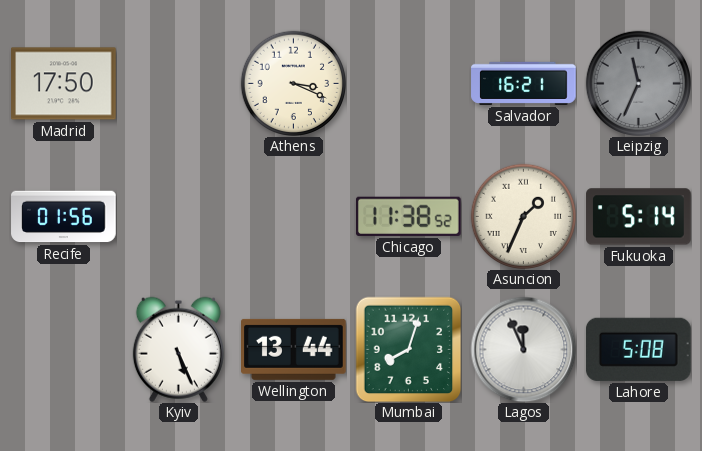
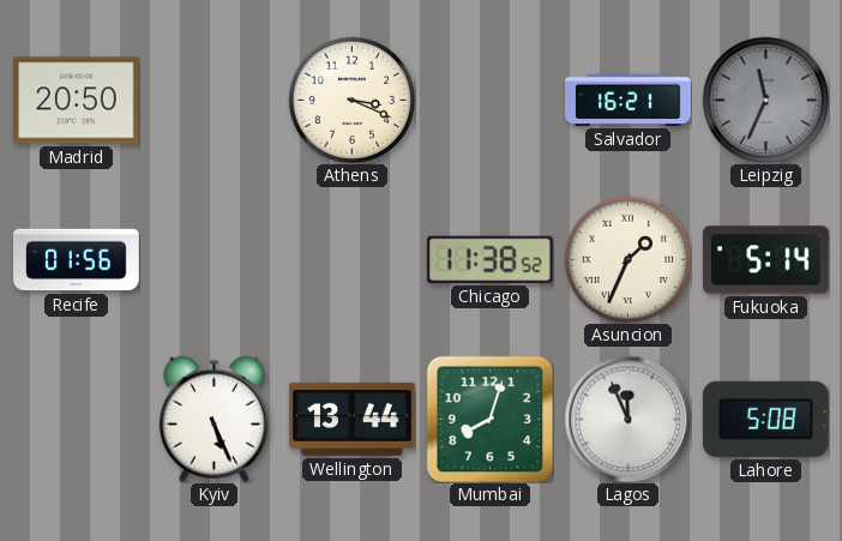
Madrid: 17:50 -> 20:50
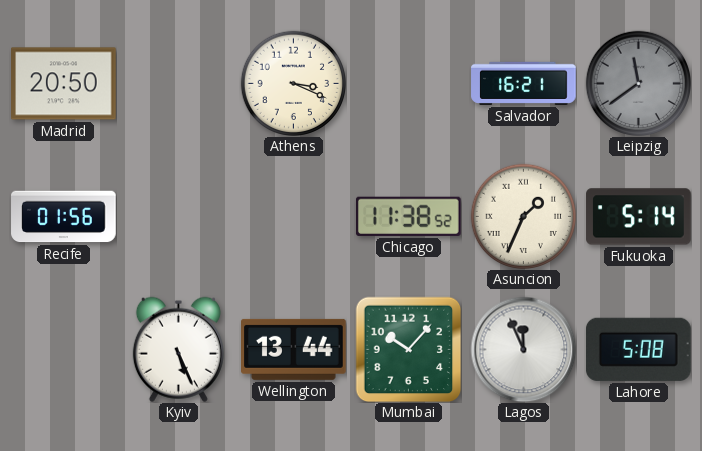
Leipzig: 11:34 -> 11:39
Mumbai: 8:03 -> 10:07
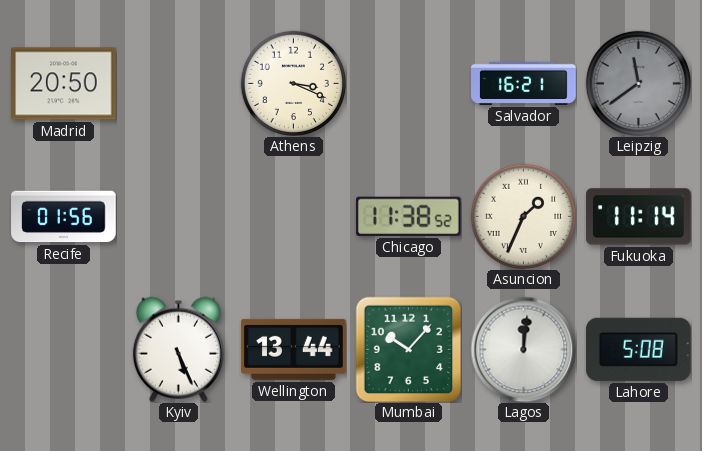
Fukuoka: 5:14 -> 11:14
Lagos: 11:56 -> 12:01
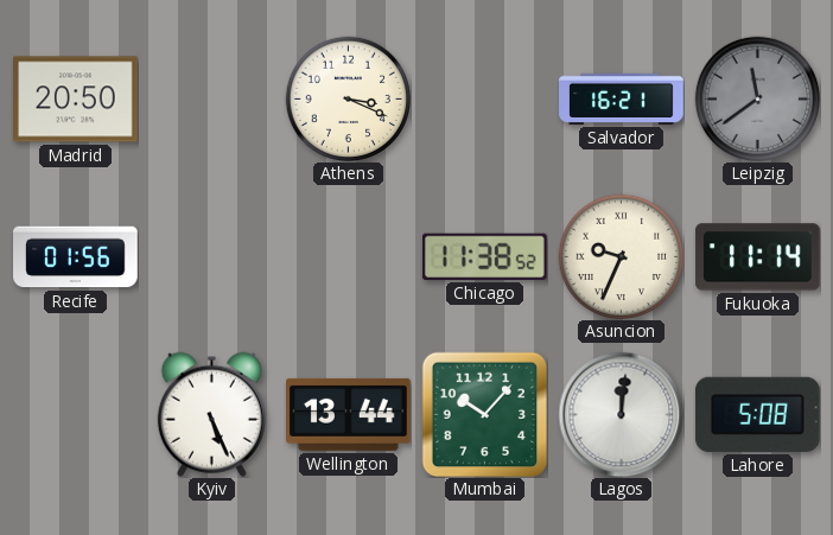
Asuncion: 1:34 -> 9:34
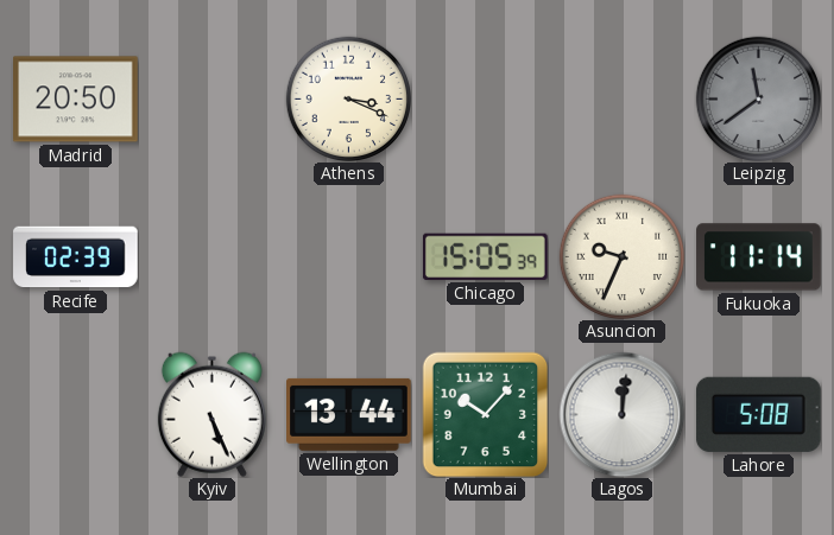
Salvador: 16:21 -> none
Recife: 01:56 -> 02:39
Chicago: 11:38 -> 15:05
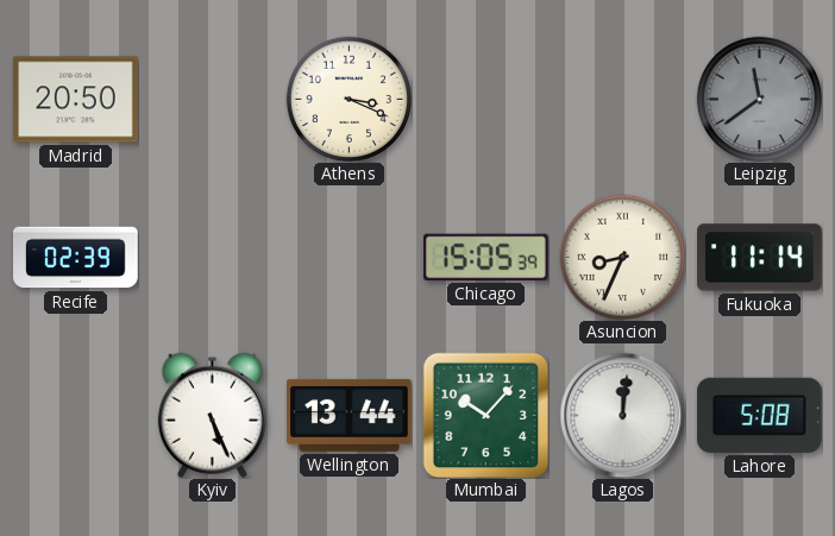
Asuncion: 9:34 -> 8:34
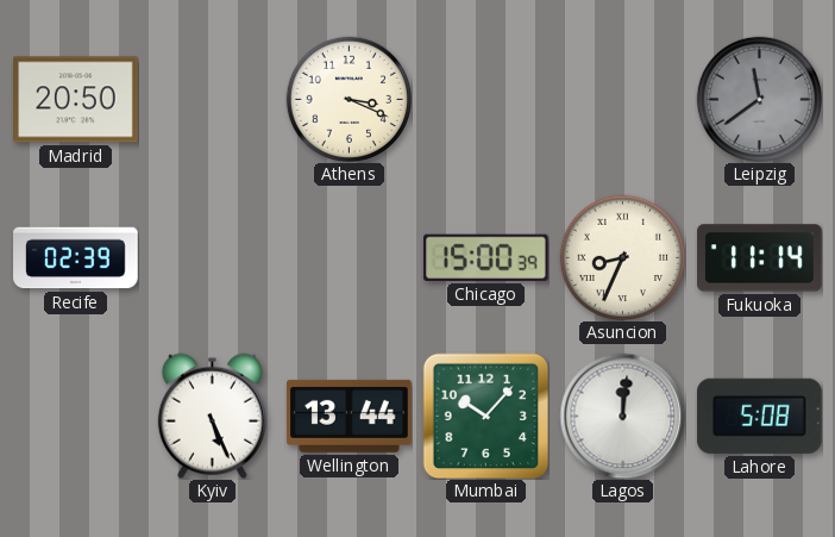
Chicago: 15:05 -> 15:00
